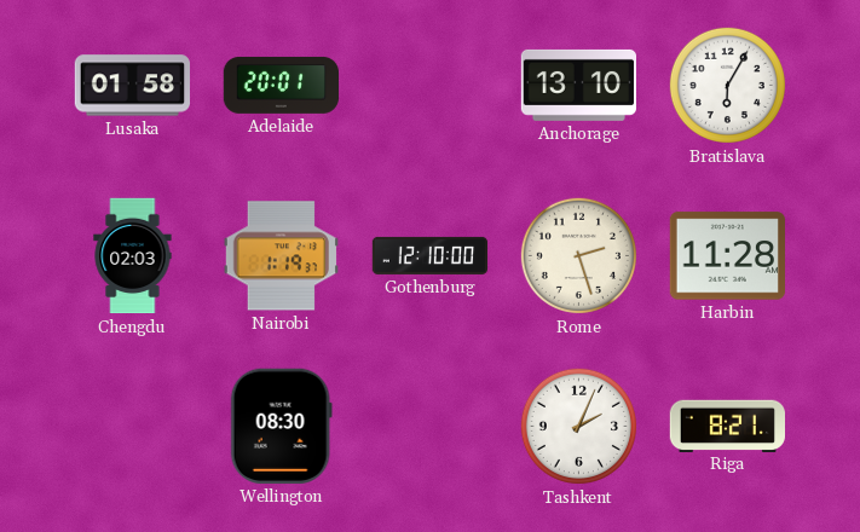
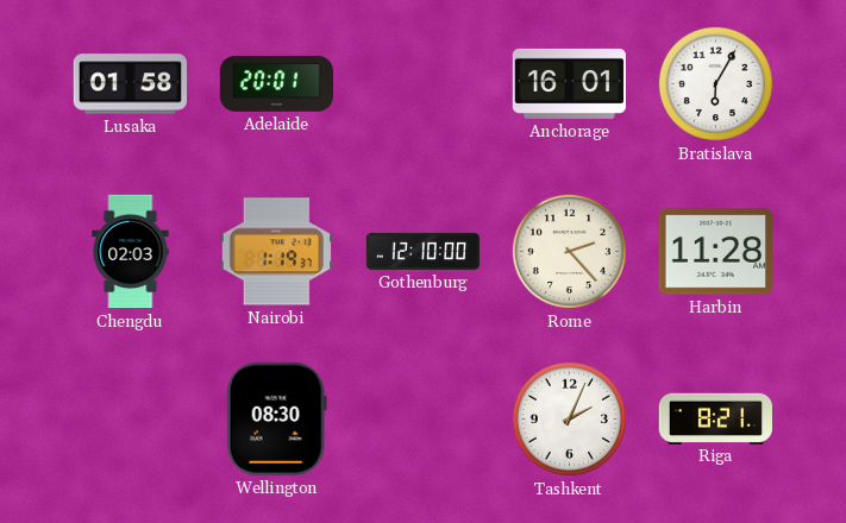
Anchorage: 13:10 -> 16:01
Rome: 2:27 -> 2:23
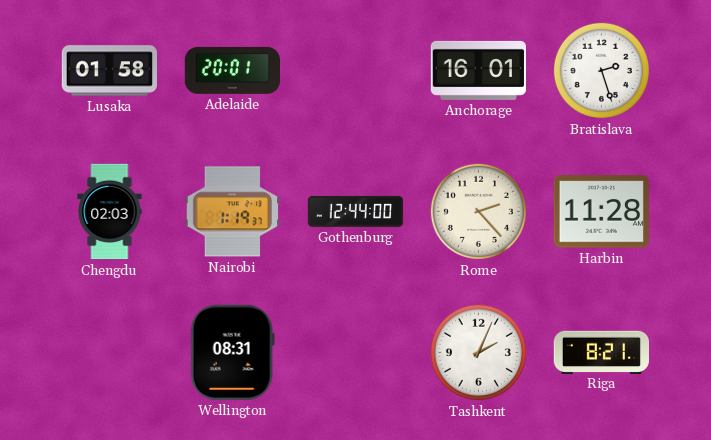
Bratislava: 6:05 -> 2:27
Gothenburg: 12:10 -> 12:44
Wellington: 08:30 -> 08:31
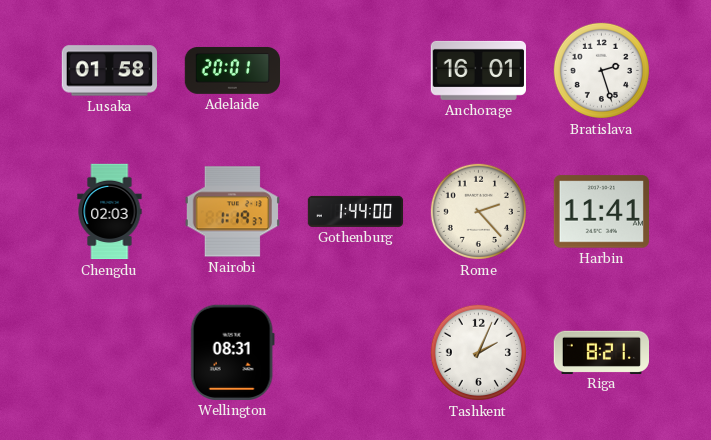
Gothenburg: 12:44 -> 1:44
Harbin: 11:28 -> 11:41
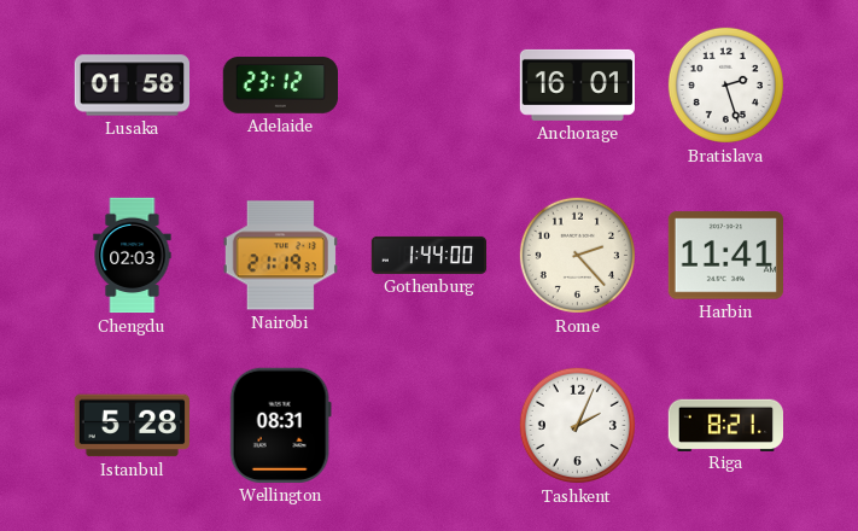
Adelaide: 20:01 -> 23:12
Nairobi: 1:19 -> 21:19
Istanbul: none -> 5:28
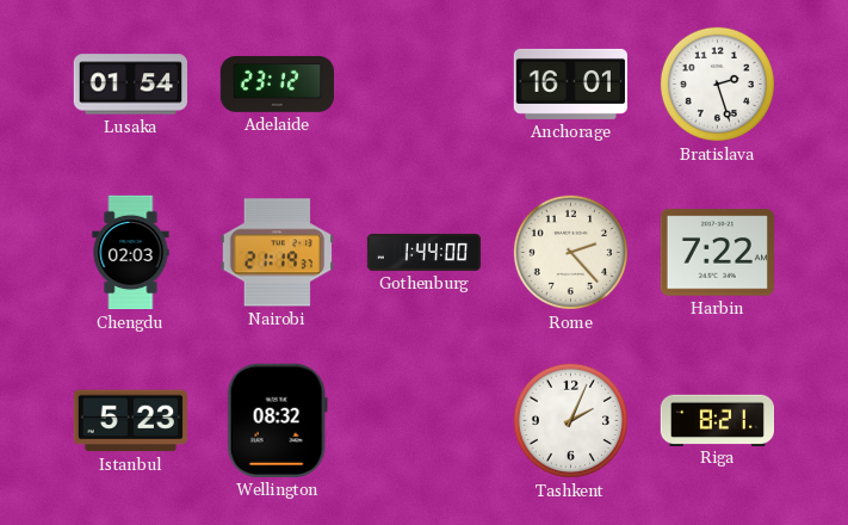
Lusaka: 01:58 -> 01:54
Harbin: 11:41 -> 7:22
Istanbul: 5:28 -> 5:23
Wellington: 08:31 -> 08:32
